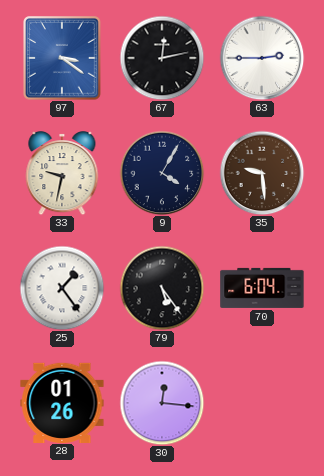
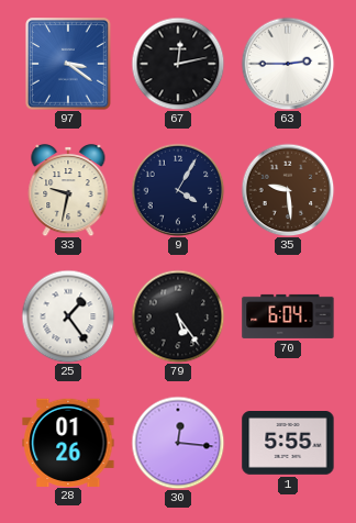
1: none -> 5:55
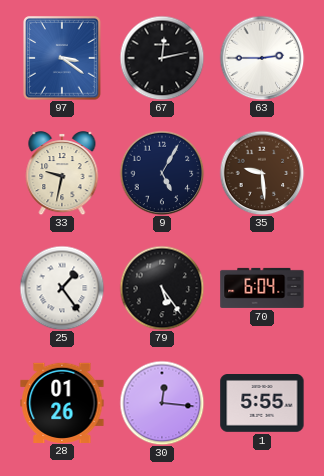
9: 4:05 -> 5:05
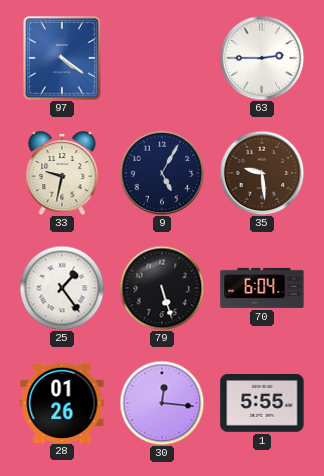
97: 3:21 -> 4:21
67: 12:13 -> none
79: 5:24 -> 5:27
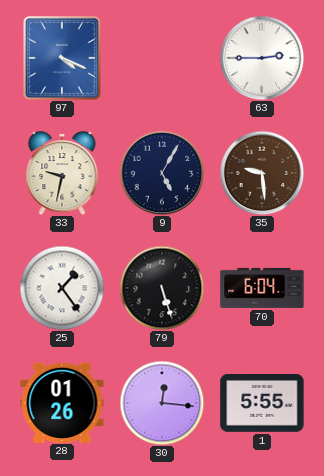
97: 4:21 -> 4:19
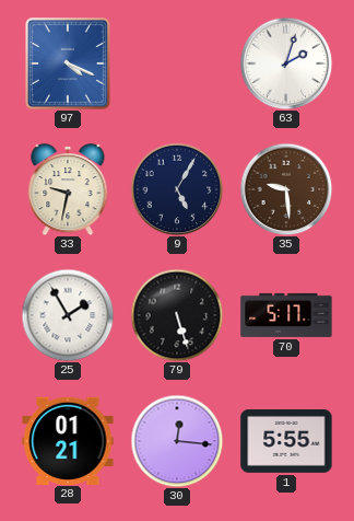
63: 2:45 -> 2:03
25: 1:24 -> 1:55
70: 6:04 -> 5:17
28: 01:26 -> 01:21
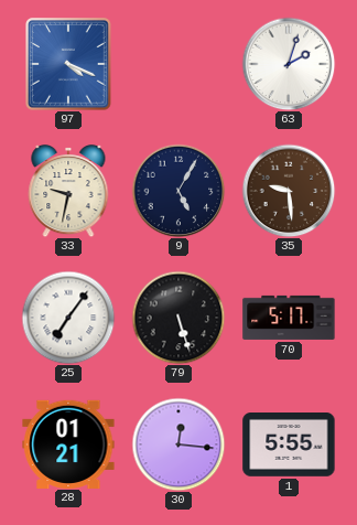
25: 1:55 -> 7:06
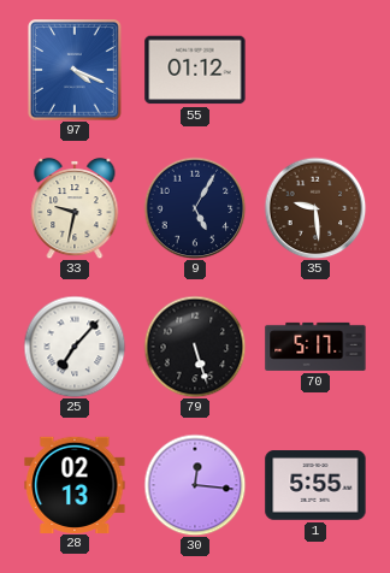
55: none -> 01:12
63: 2:03 -> none
25: 7:06 -> 7:07
28: 01:21 -> 02:13
